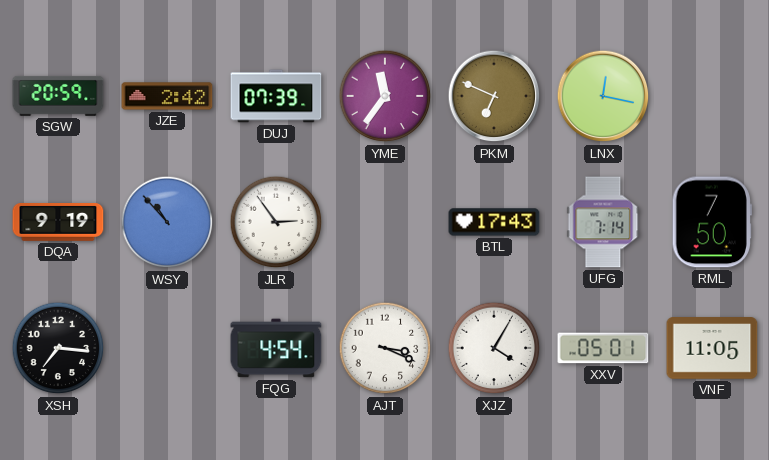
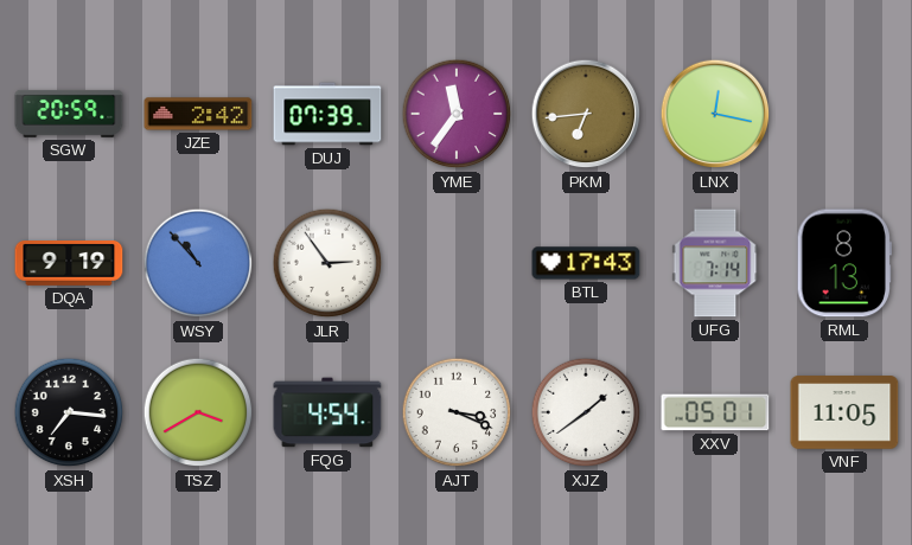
PKM: 6:49 -> 6:44
RML: 7:50 -> 8:13
TSZ: none -> 3:40
XJZ: 4:05 -> 1:39
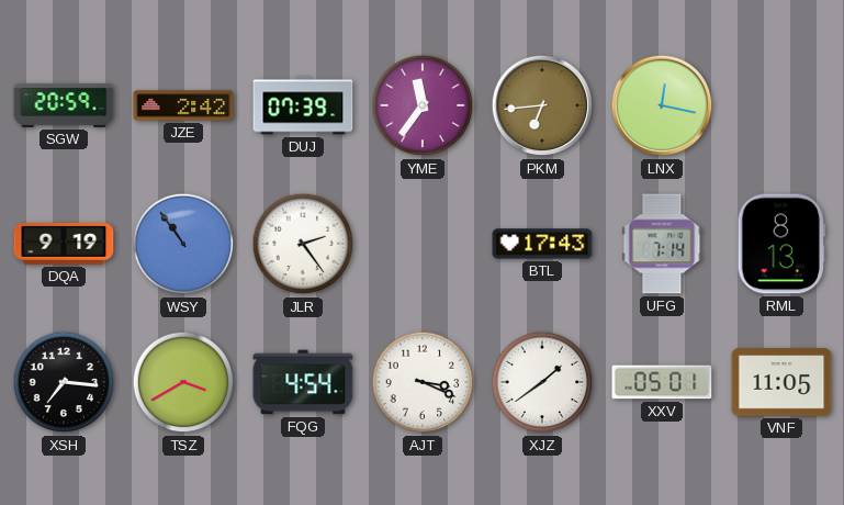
WSY: 10:53 -> 10:54
JLR: 2:54 -> 2:24
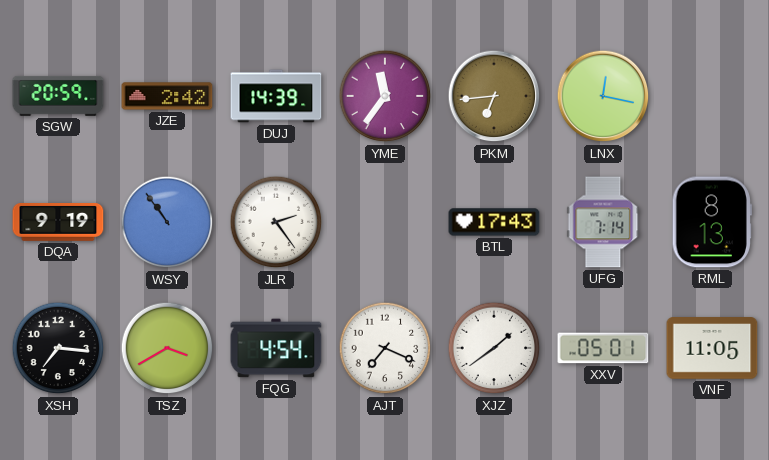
DUJ: 07:39 -> 14:39
AJT: 3:19 -> 7:19
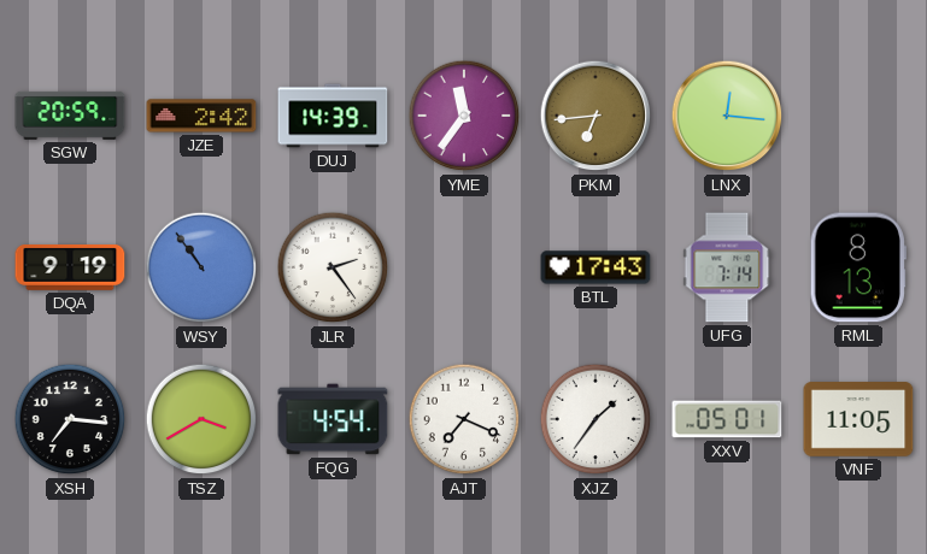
LNX: 12:17 -> 12:16
XJZ: 1:39 -> 1:36
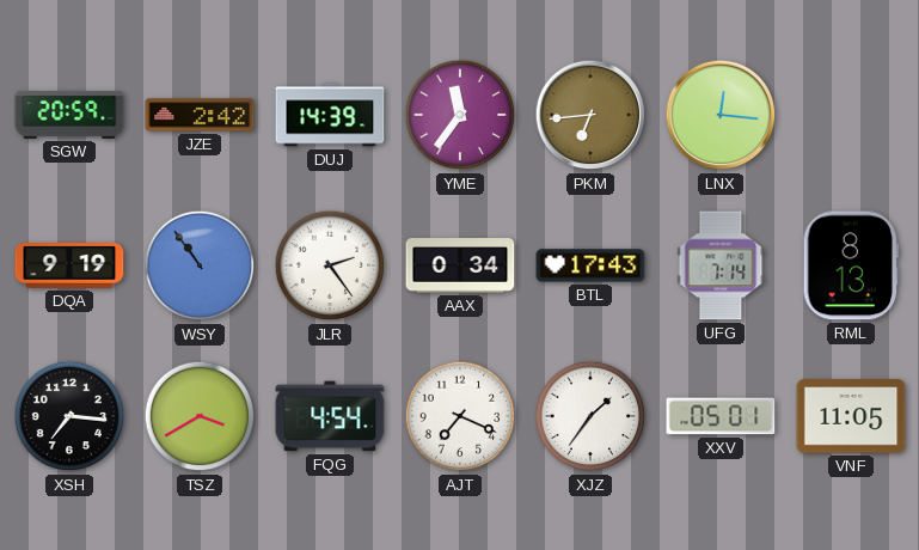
AAX: none -> 0:34
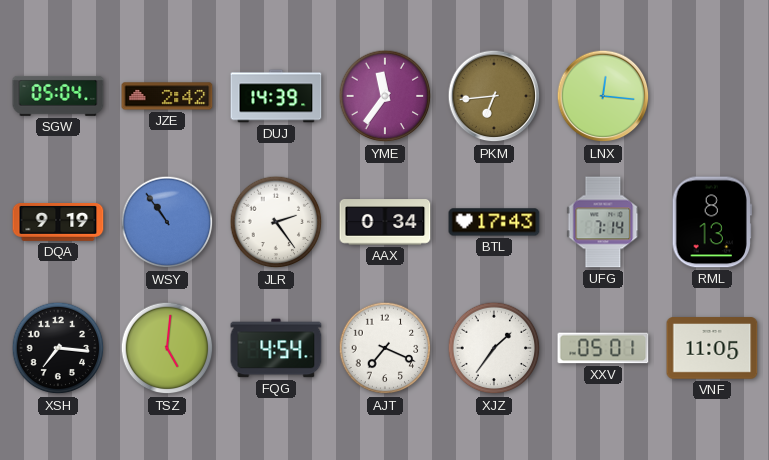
SGW: 20:59 -> 05:04
TSZ: 3:40 -> 5:01
